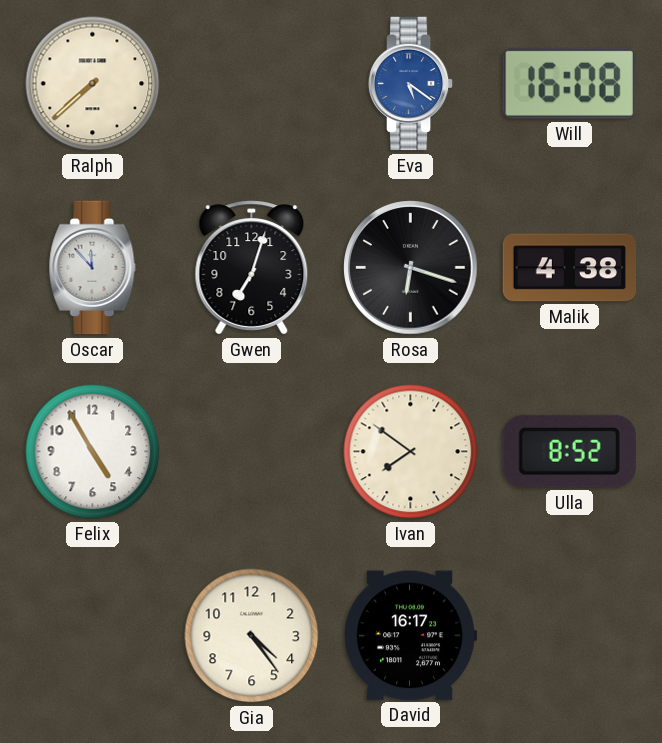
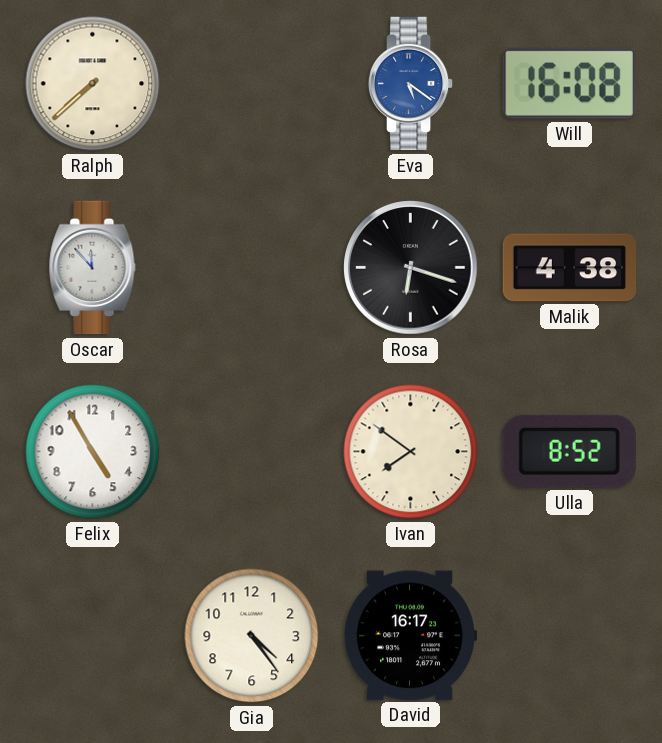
Gwen: 7:03 -> none
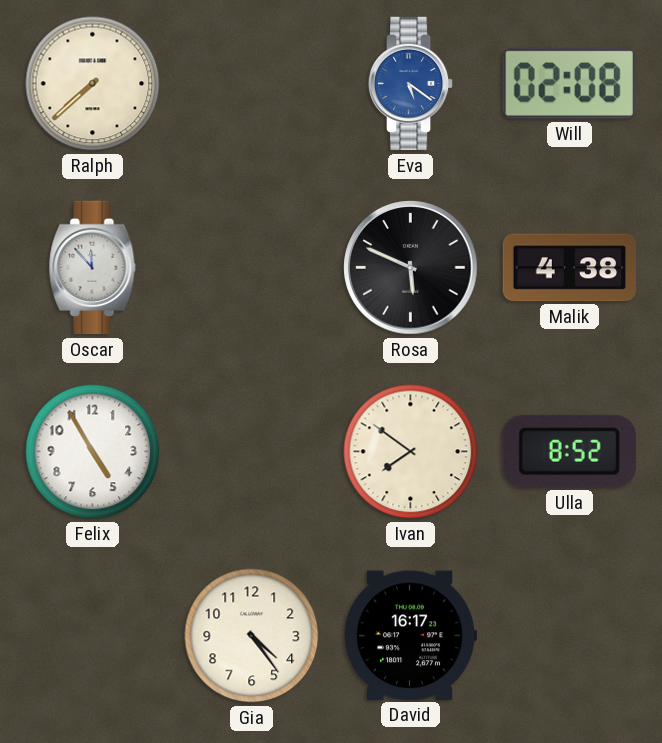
Will: 16:08 -> 02:08
Rosa: 6:18 -> 5:49
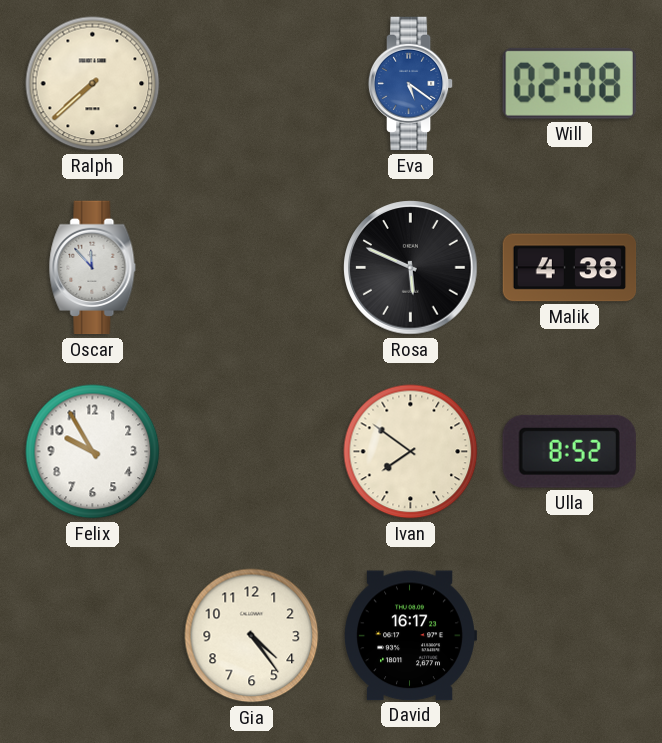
Felix: 4:55 -> 9:55
